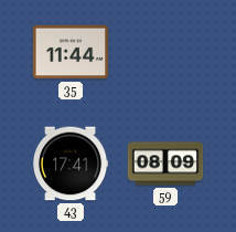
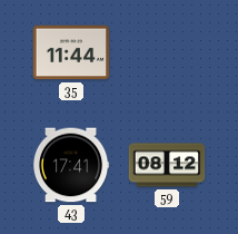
59: 08:09 -> 08:12
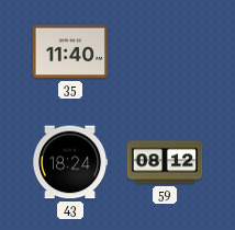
35: 11:44 -> 11:40
43: 17:41 -> 18:24
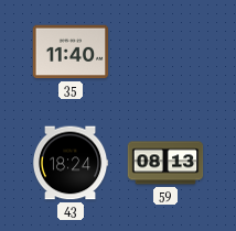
59: 08:12 -> 08:13
